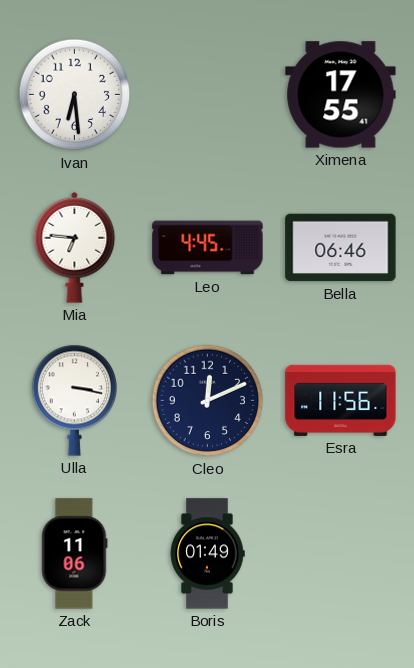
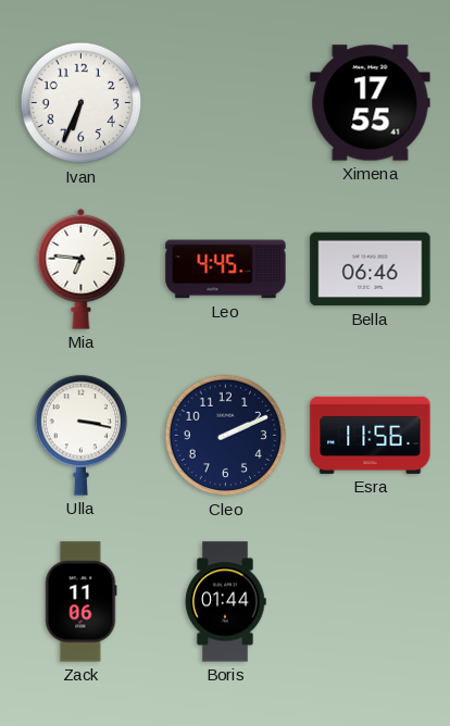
Ivan: 6:29 -> 6:34
Cleo: 12:11 -> 2:11
Boris: 01:49 -> 01:44
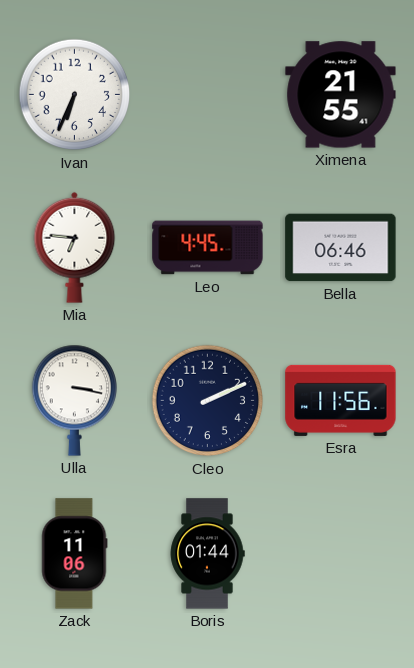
Ximena: 17:55 -> 21:55
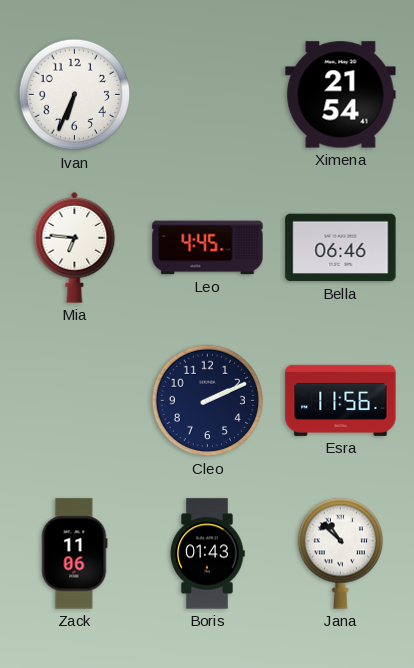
Ximena: 21:55 -> 21:54
Ulla: 3:17 -> none
Boris: 01:44 -> 01:43
Jana: none -> 10:52
